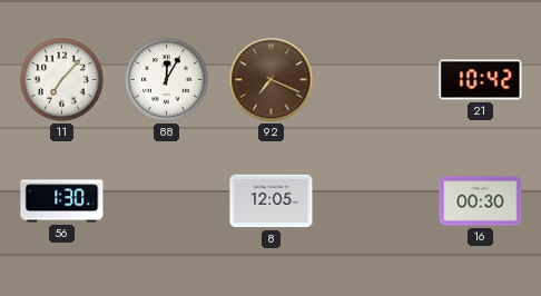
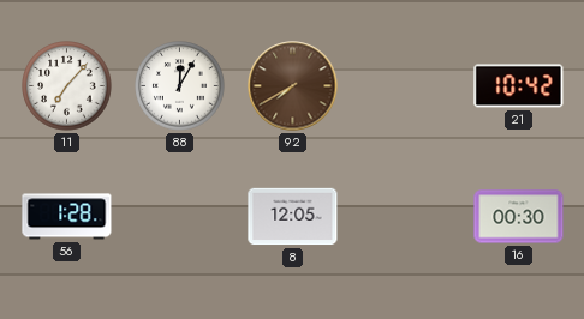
92: 7:19 -> 7:40
56: 1:30 -> 1:28
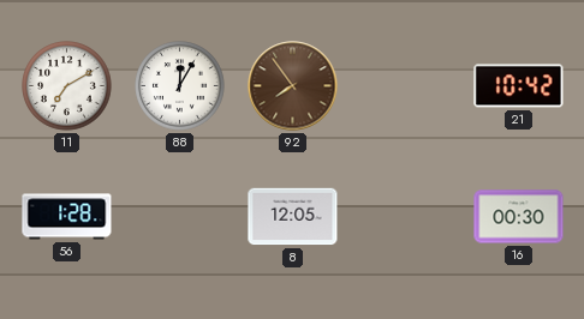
11: 7:07 -> 7:10
92: 7:40 -> 7:54
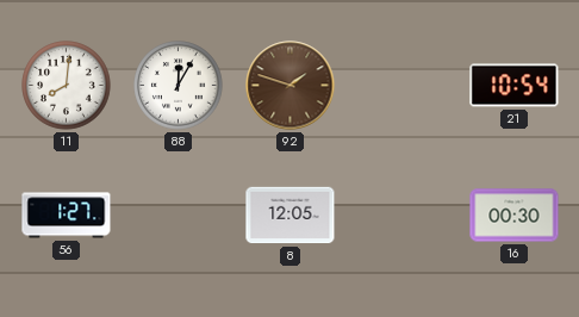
11: 7:10 -> 8:01
92: 7:54 -> 1:48
21: 10:42 -> 10:54
56: 1:28 -> 1:27
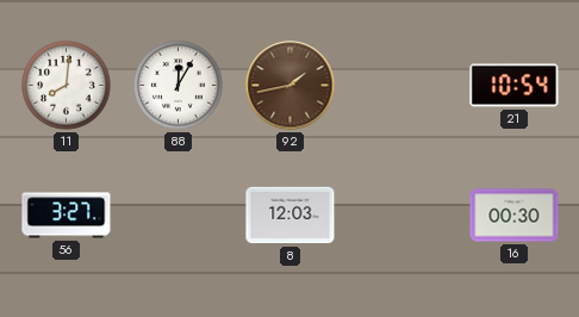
92: 1:48 -> 1:43
56: 1:27 -> 3:27
8: 12:05 -> 12:03
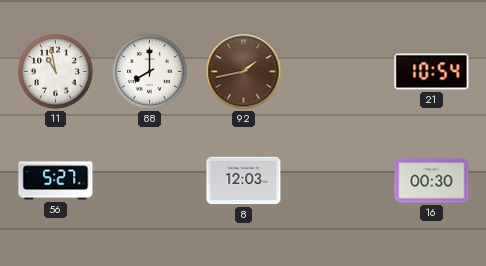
11: 8:01 -> 10:58
88: 12:05 -> 8:00
56: 3:27 -> 5:27
